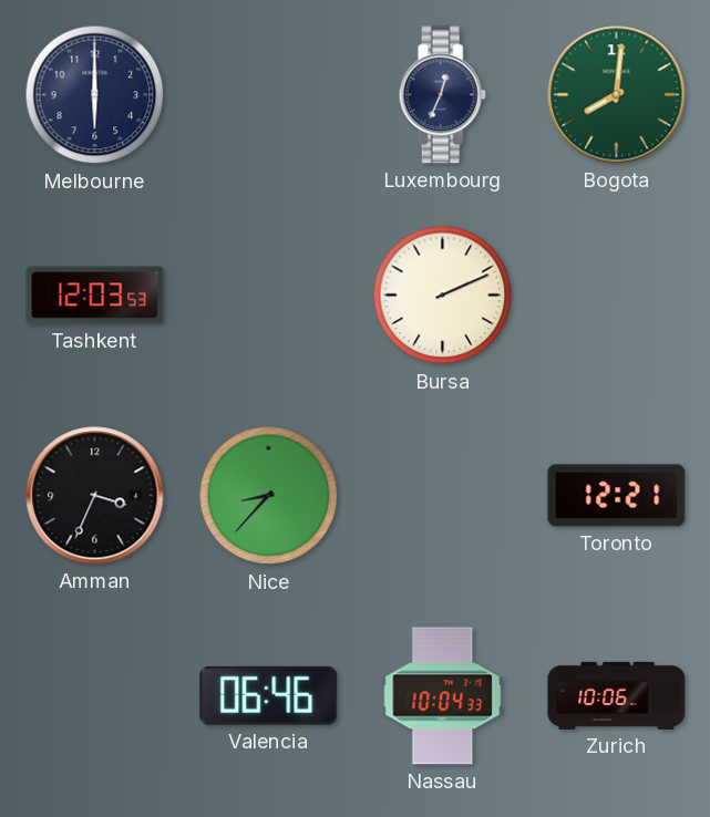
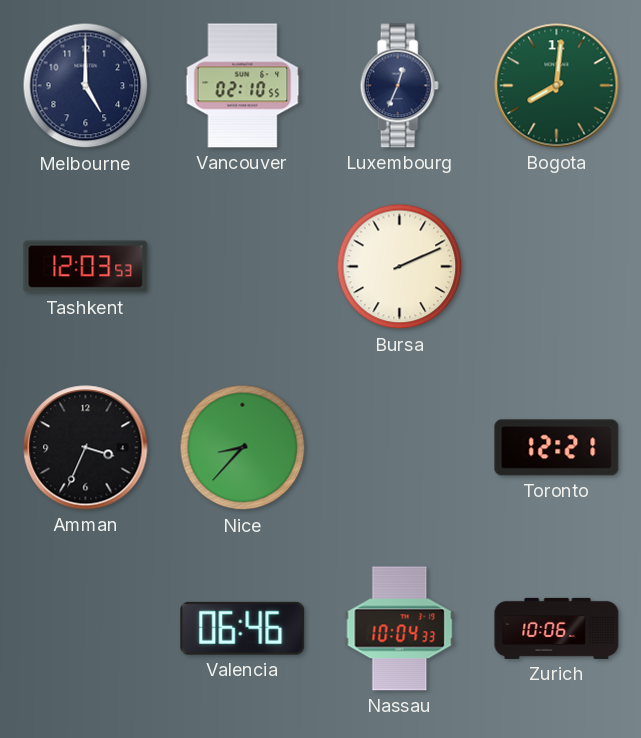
Melbourne: 6:00 -> 5:00
Vancouver: none -> 02:10
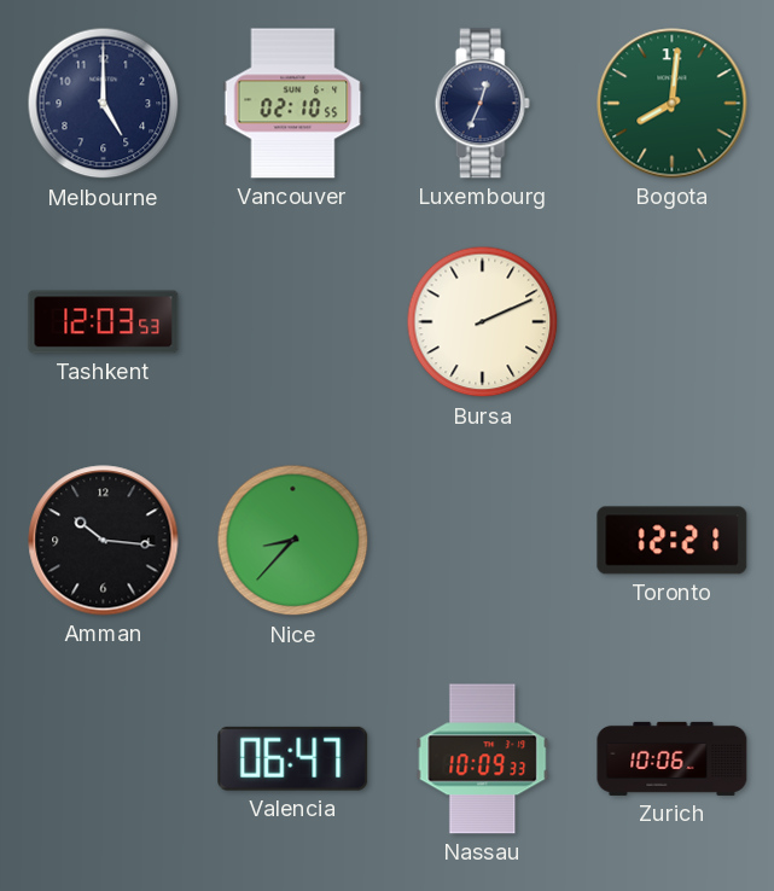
Amman: 3:34 -> 10:16
Valencia: 06:46 -> 06:47
Nassau: 10:04 -> 10:09
